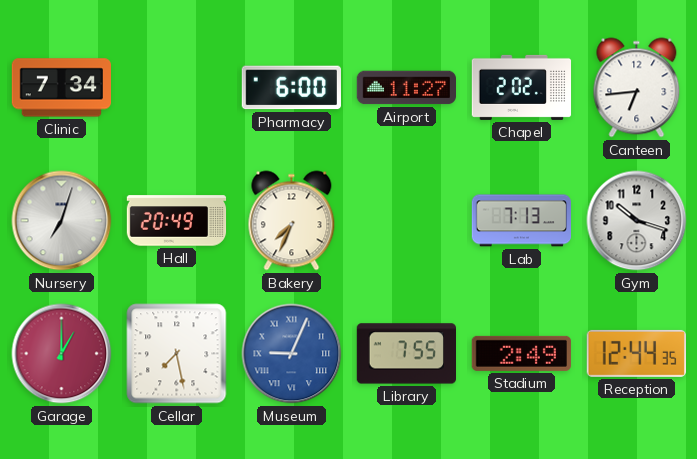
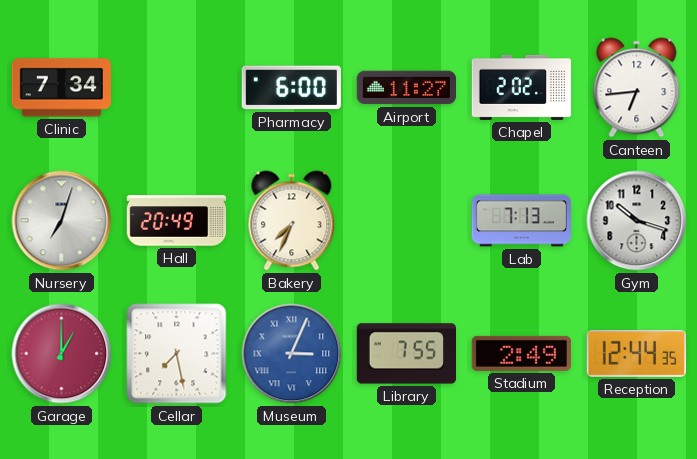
Museum: 9:04 -> 3:04
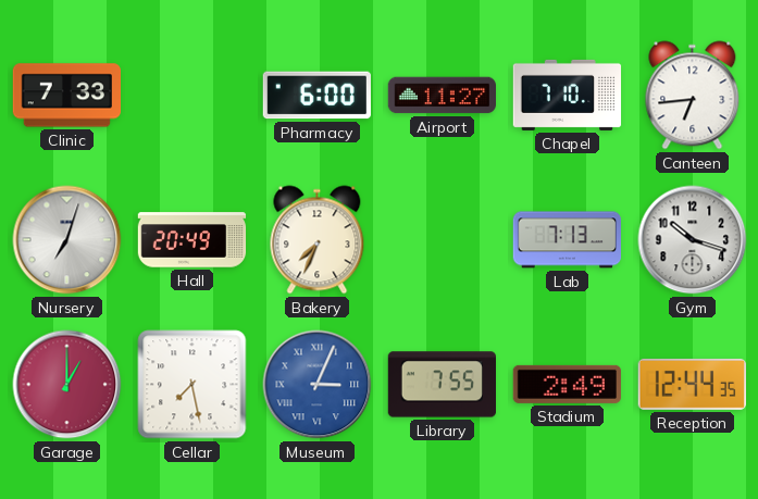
Clinic: 7:34 -> 7:33
Chapel: 2:02 -> 7:10
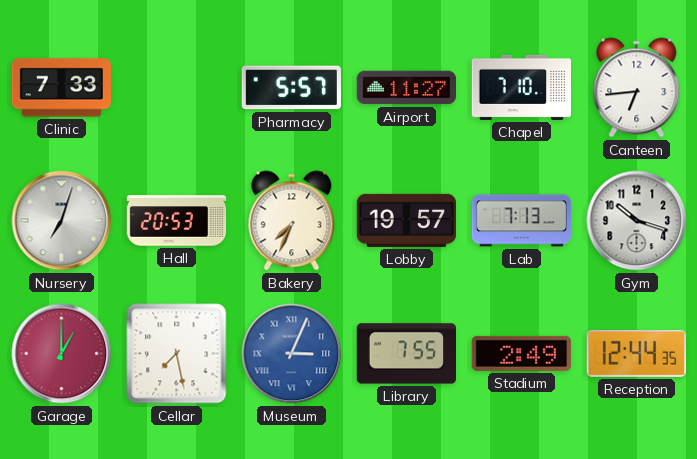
Pharmacy: 6:00 -> 5:57
Hall: 20:49 -> 20:53
Lobby: none -> 19:57
